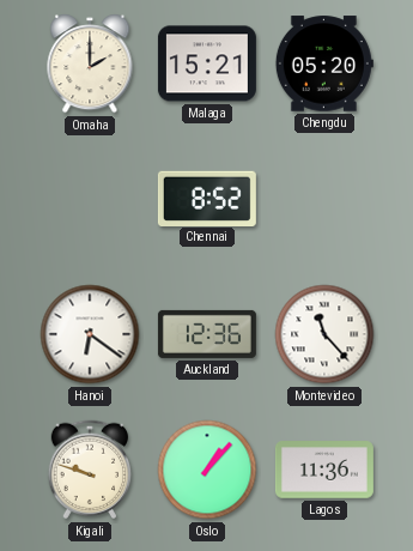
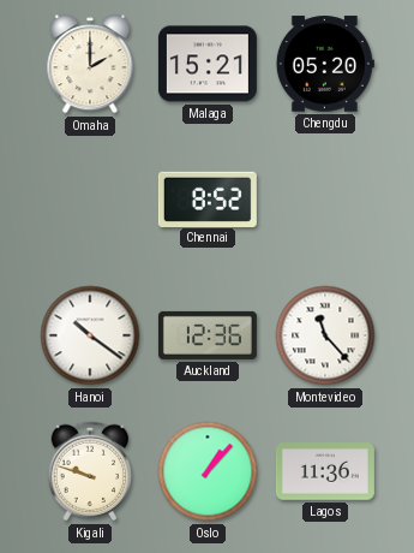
Hanoi: 6:21 -> 10:21
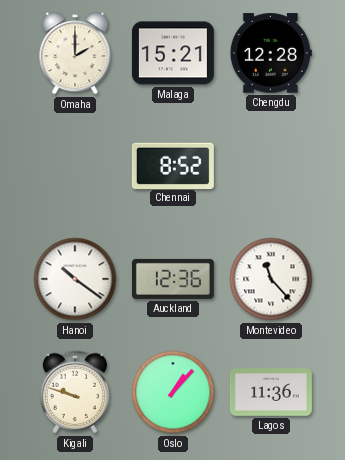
Chengdu: 05:20 -> 12:28
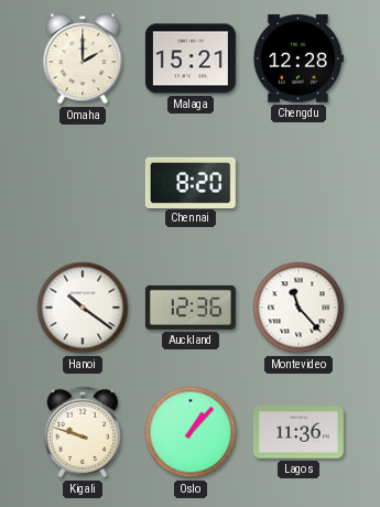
Chennai: 8:52 -> 8:20
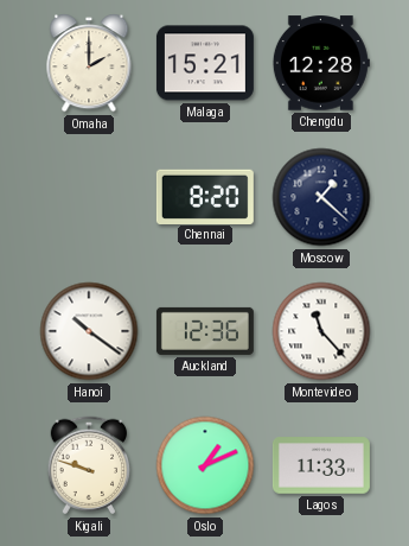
Moscow: none -> 1:22
Oslo: 1:07 -> 1:11
Lagos: 11:36 -> 11:33
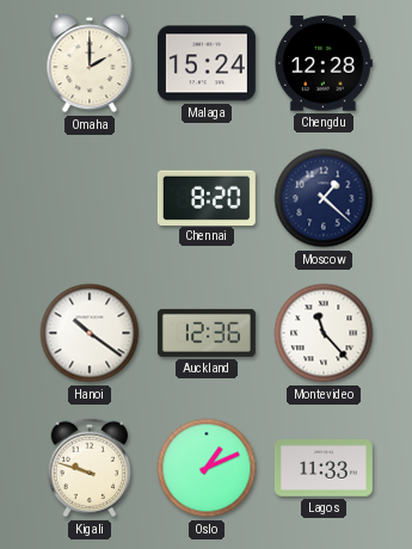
Malaga: 15:21 -> 15:24
